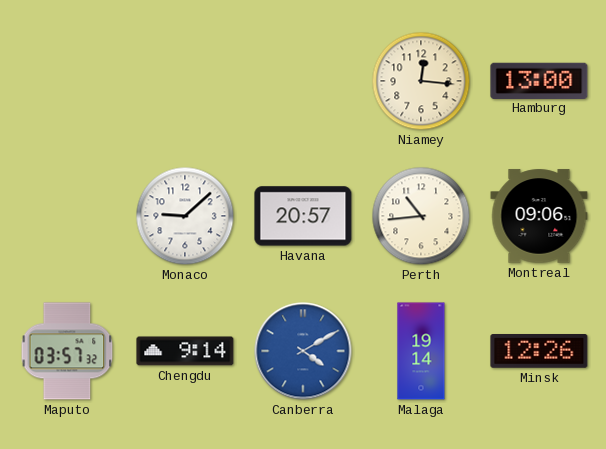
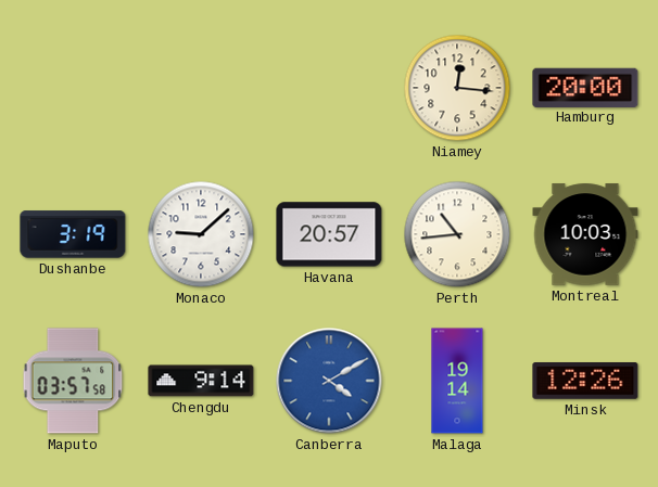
Hamburg: 13:00 -> 20:00
Dushanbe: none -> 3:19
Montreal: 09:06 -> 10:03
Maputo: 03:57:32 -> 03:57:58
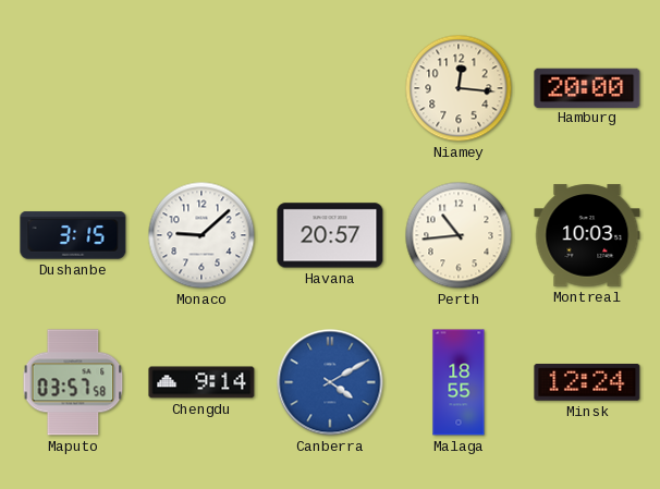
Dushanbe: 3:19 -> 3:15
Malaga: 19:14 -> 18:55
Minsk: 12:26 -> 12:24
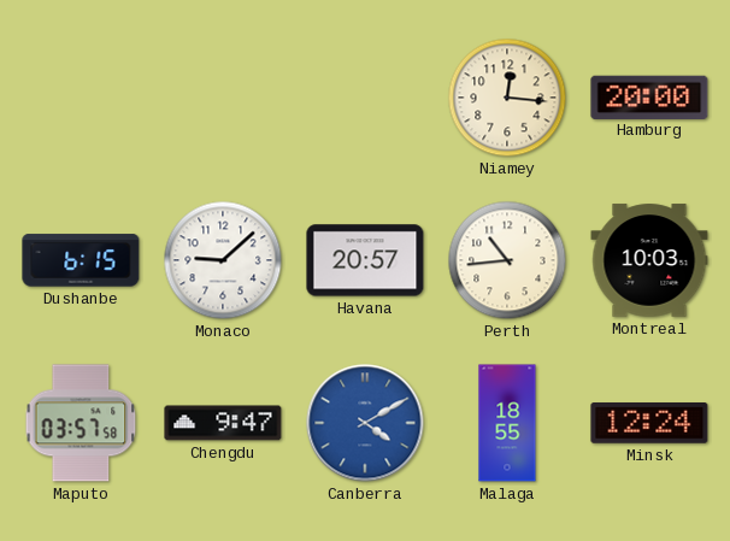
Dushanbe: 3:15 -> 6:15
Chengdu: 9:14 -> 9:47
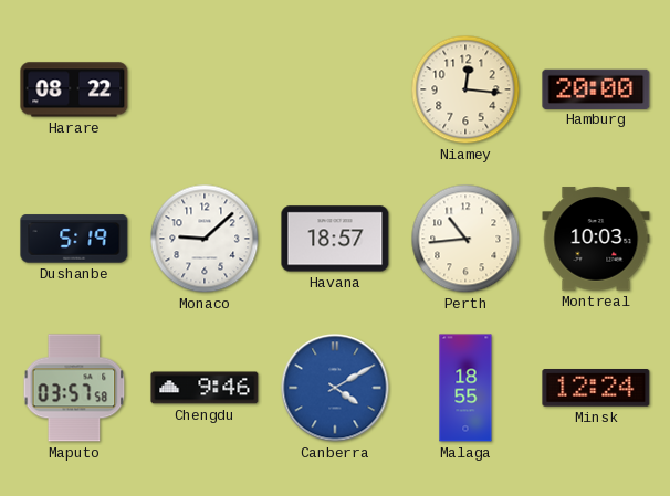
Harare: none -> 08:22
Dushanbe: 6:15 -> 5:19
Havana: 20:57 -> 18:57
Chengdu: 9:47 -> 9:46
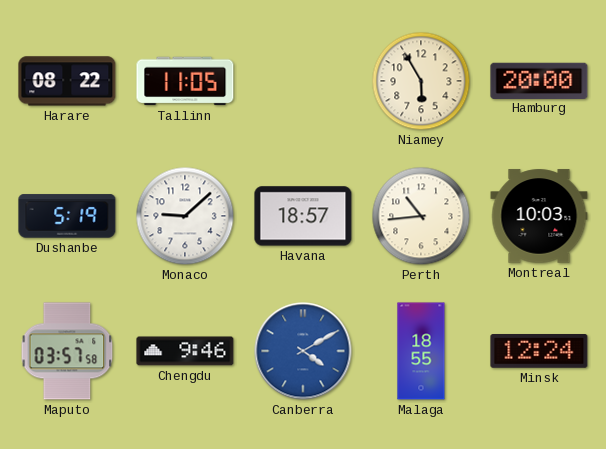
Tallinn: none -> 11:05
Niamey: 12:16 -> 5:55
